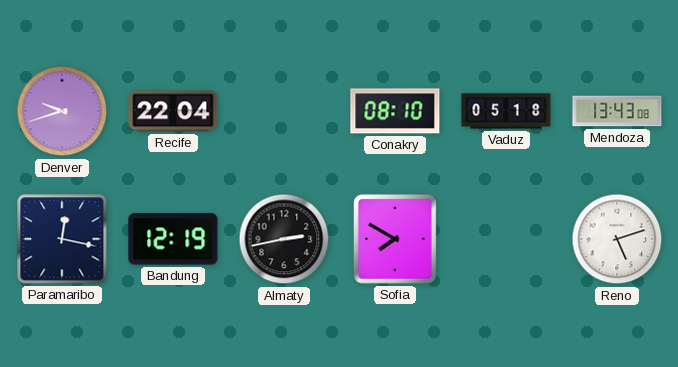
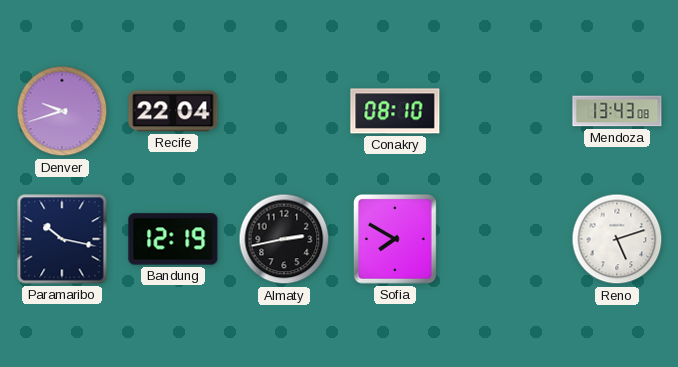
Vaduz: 05:18 -> none
Paramaribo: 12:17 -> 10:17
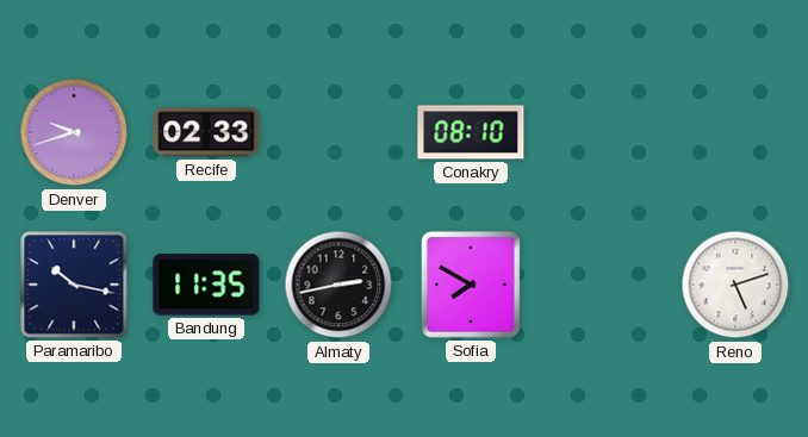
Recife: 22:04 -> 02:33
Mendoza: 13:43 -> none
Bandung: 12:19 -> 11:35
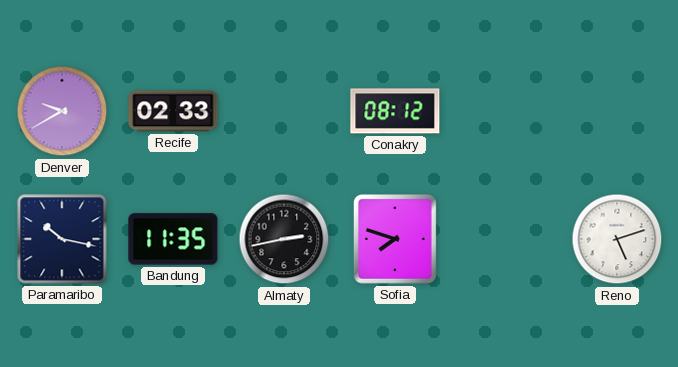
Denver: 9:42 -> 9:40
Conakry: 08:10 -> 08:12
Sofia: 7:50 -> 7:48
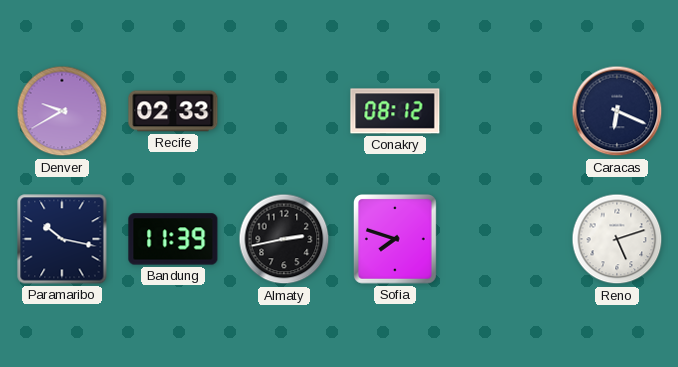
Caracas: none -> 6:19
Bandung: 11:35 -> 11:39
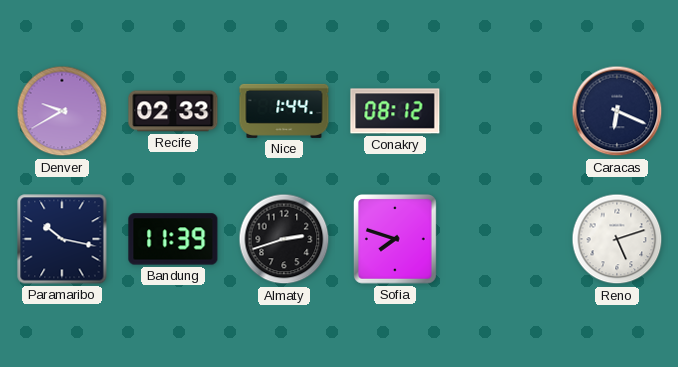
Nice: none -> 1:44
Almaty: 2:43 -> 2:42
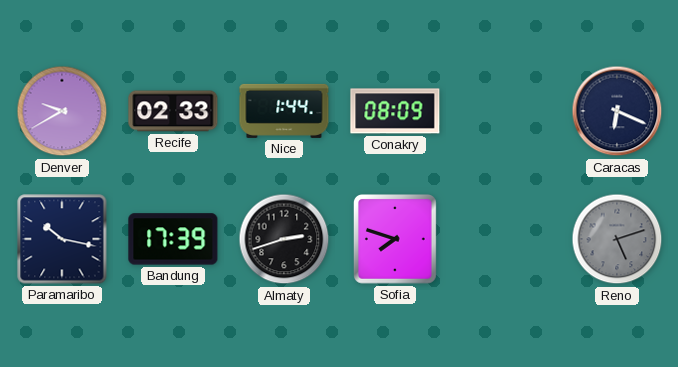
Conakry: 08:12 -> 08:09
Bandung: 11:39 -> 17:39
Reno dial: white -> grey
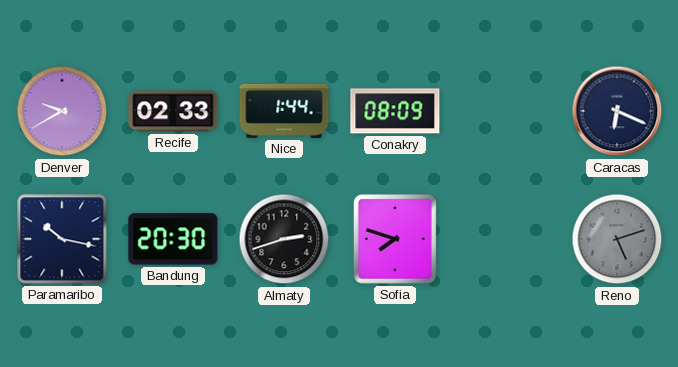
Bandung: 17:39 -> 20:30
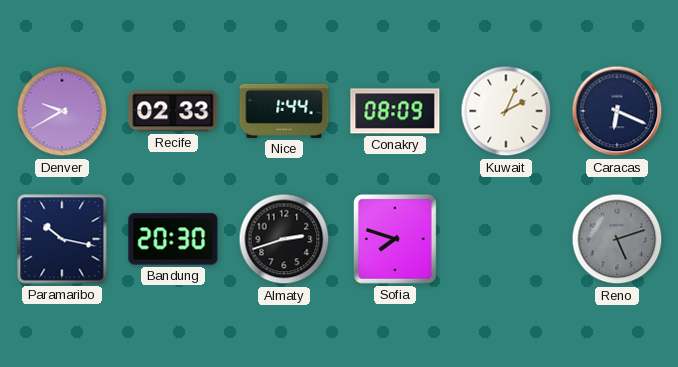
Kuwait: none -> 2:04
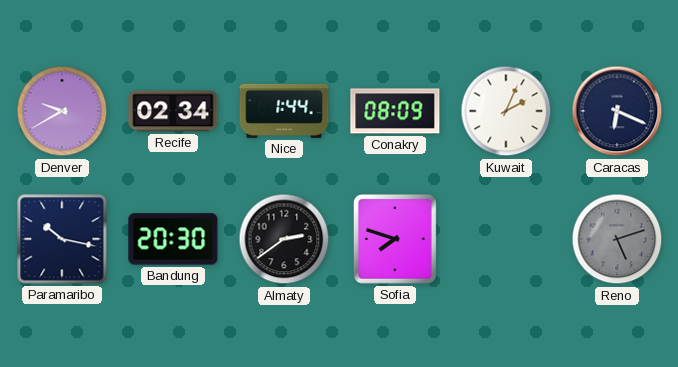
Recife: 02:33 -> 02:34
Almaty: 2:42 -> 2:39
